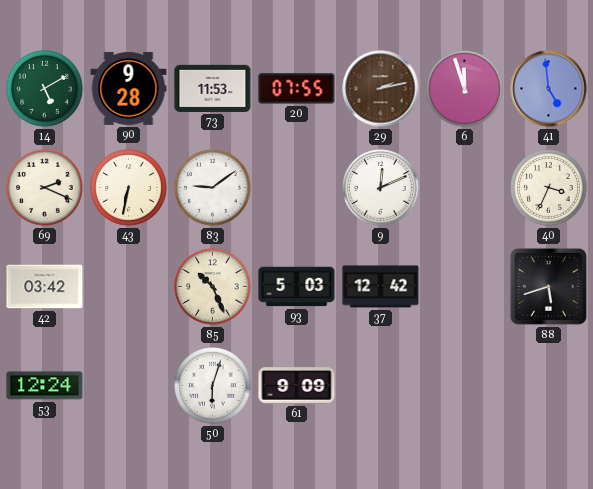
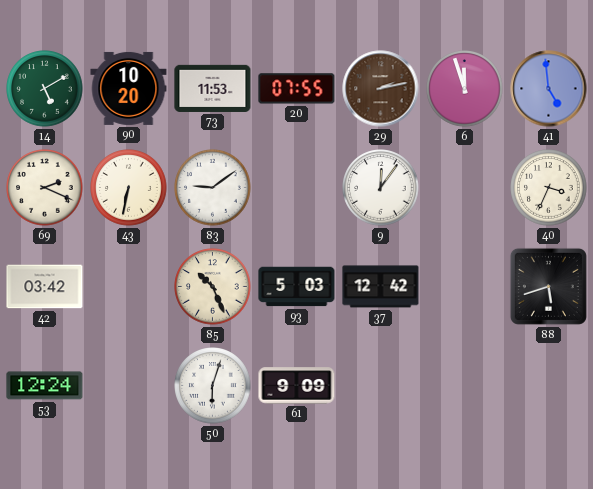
90: 9:28 -> 10:20
9: 12:11 -> 12:06
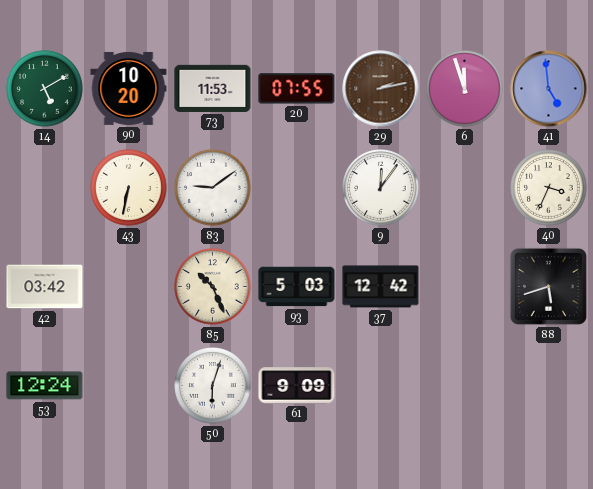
69: 2:19 -> none
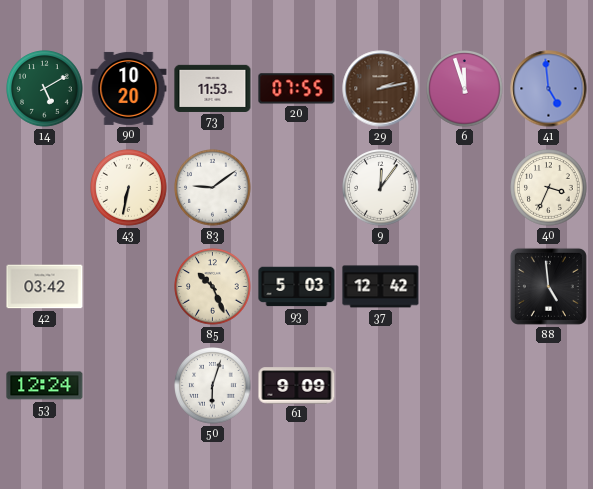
88: 5:42 -> 4:59
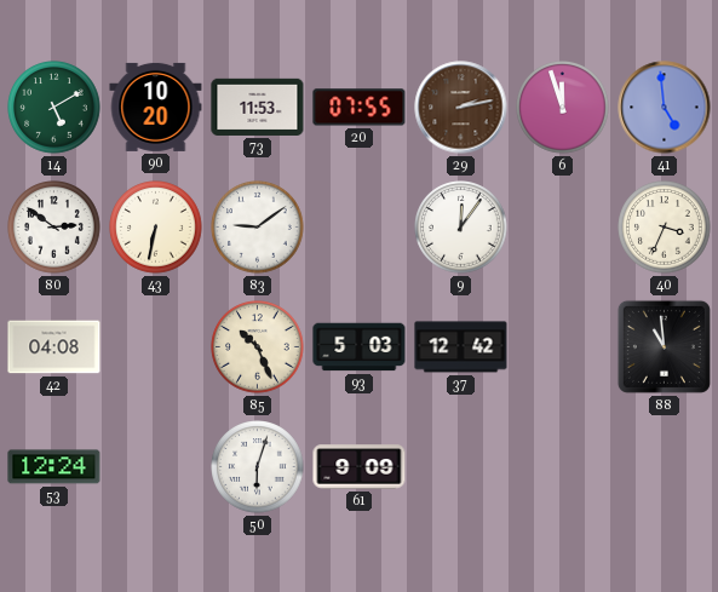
80: none -> 2:51
42: 03:42 -> 04:08
88: 4:59 -> 10:59
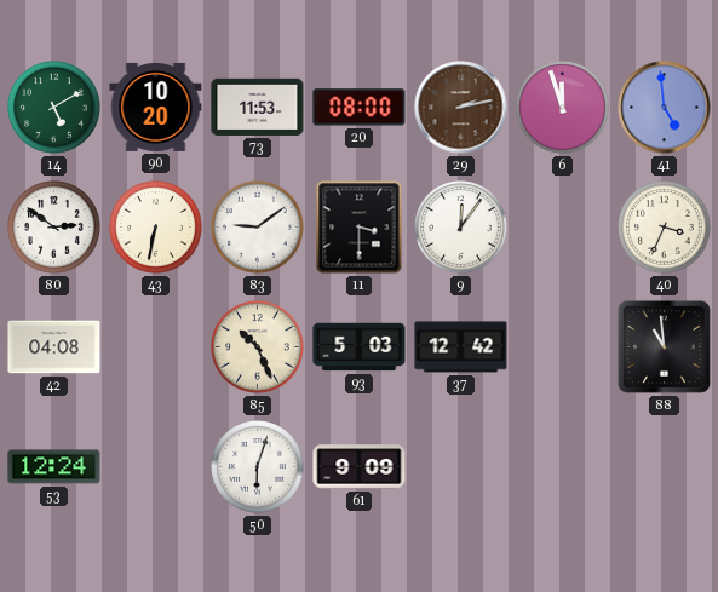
20: 07:55 -> 08:00
11: none -> 3:30
